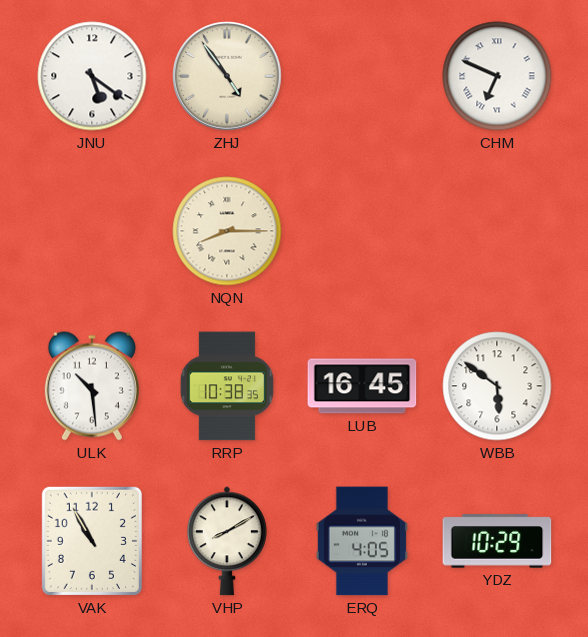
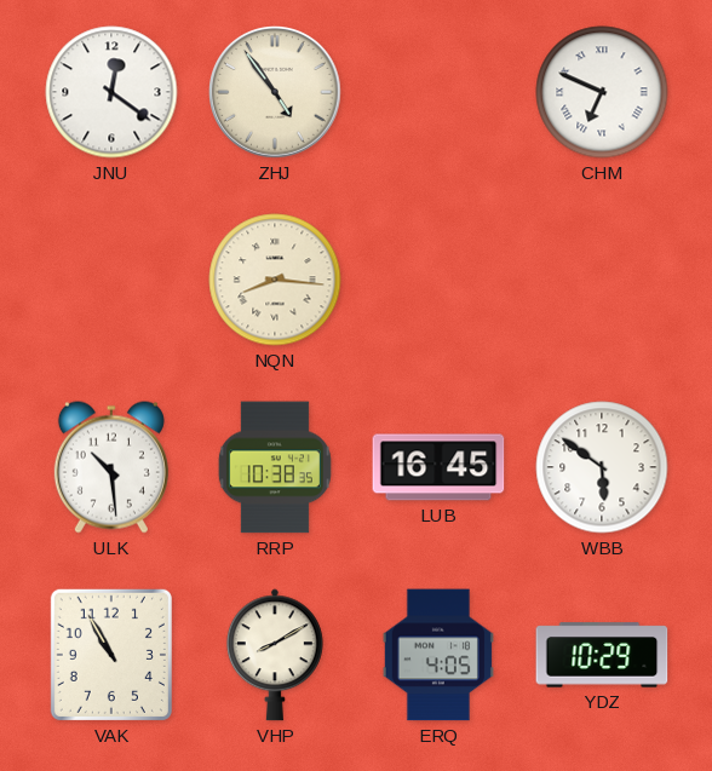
JNU: 5:21 -> 12:21
NQN: 8:15 -> 8:16
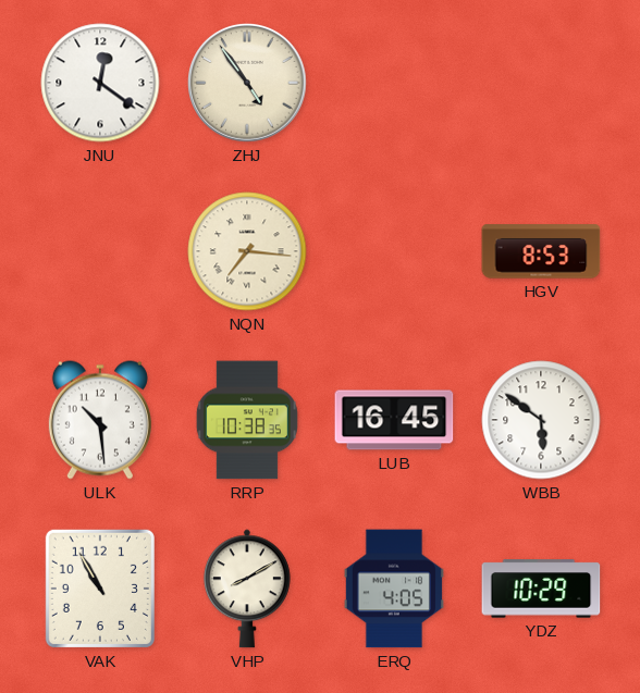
CHM: 6:49 -> none
NQN: 8:16 -> 7:16
HGV: none -> 8:53
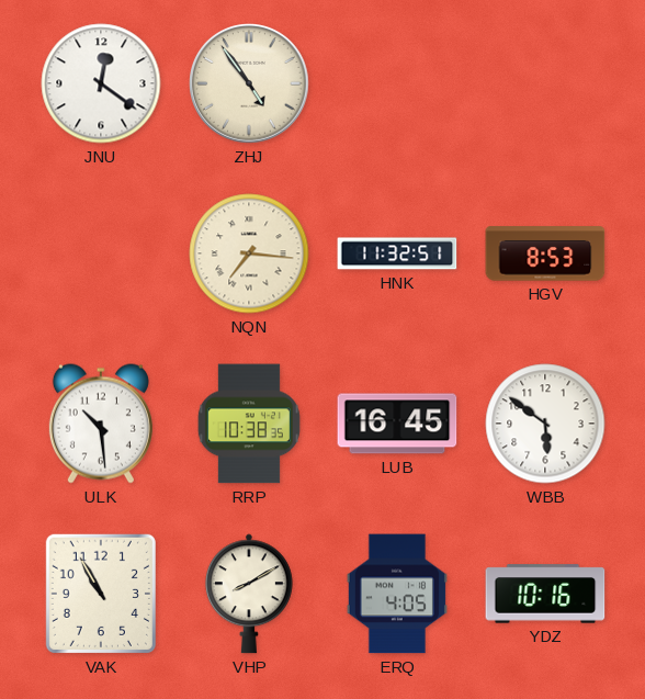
HNK: none -> 11:32
YDZ: 10:29 -> 10:16
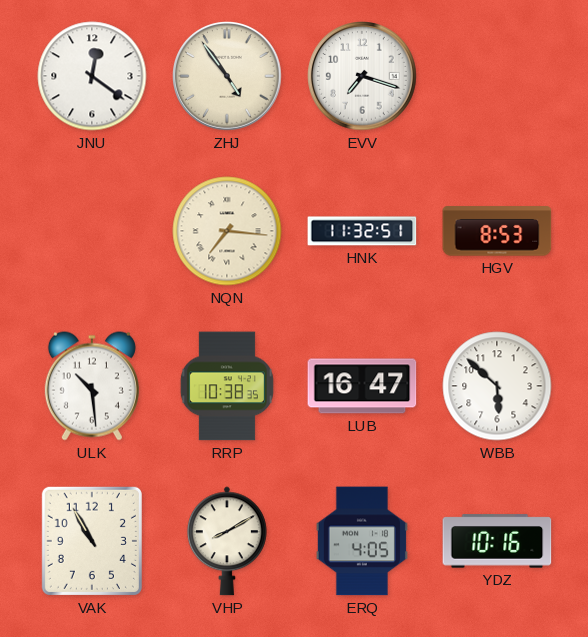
EVV: none -> 7:18
LUB: 16:45 -> 16:47
WBB: 5:51 -> 5:52
